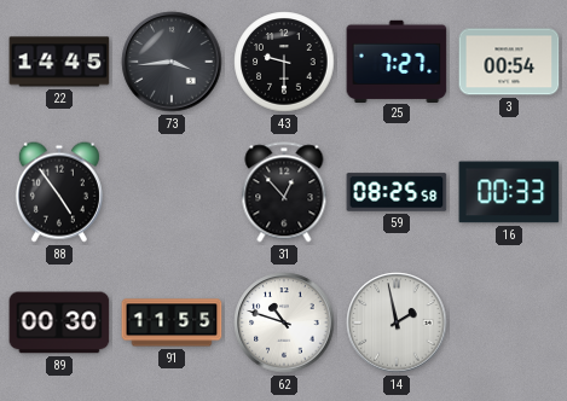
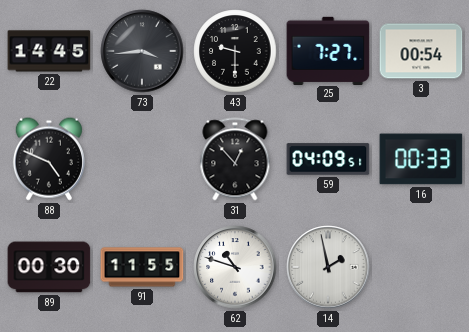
88: 4:54 -> 4:49
59: 08:25 -> 04:09
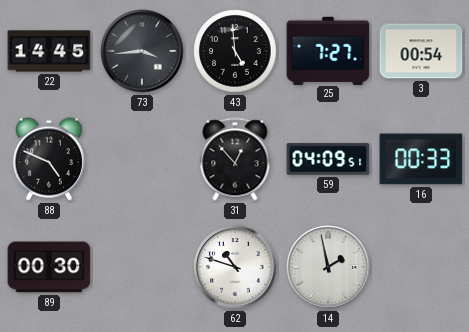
43: 9:30 -> 4:59
91: 11:55 -> none
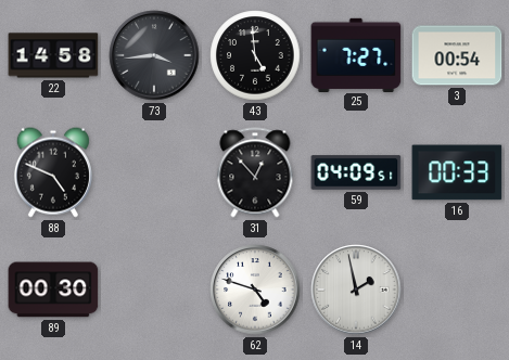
22: 14:45 -> 14:58
62: 10:48 -> 4:48
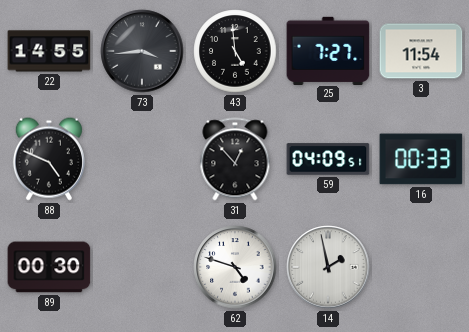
22: 14:58 -> 14:55
3: 00:54 -> 11:54
